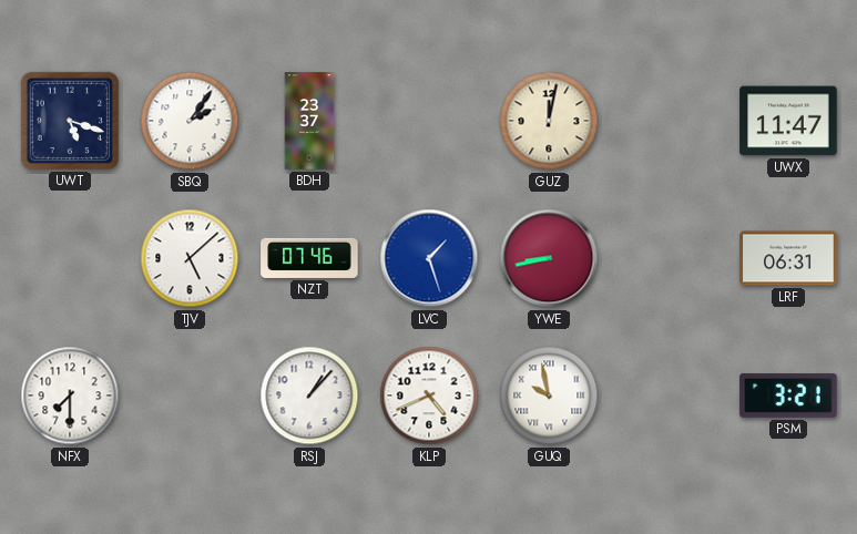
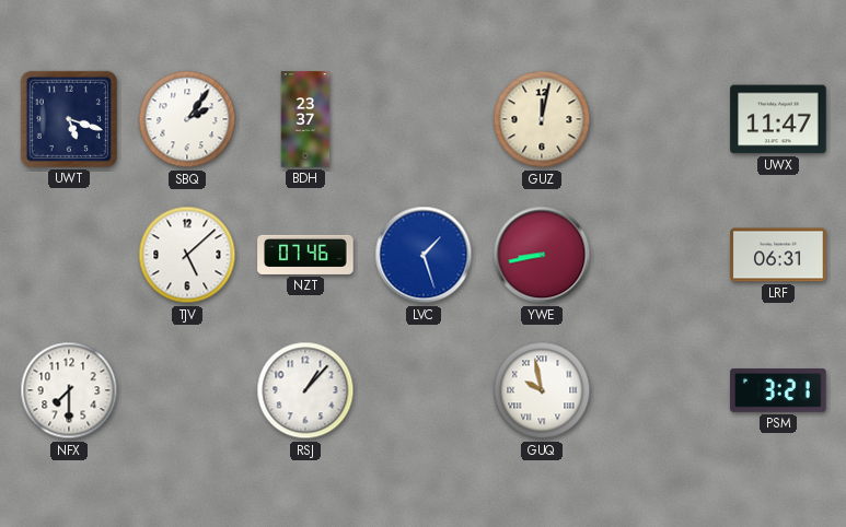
KLP: 4:41 -> none
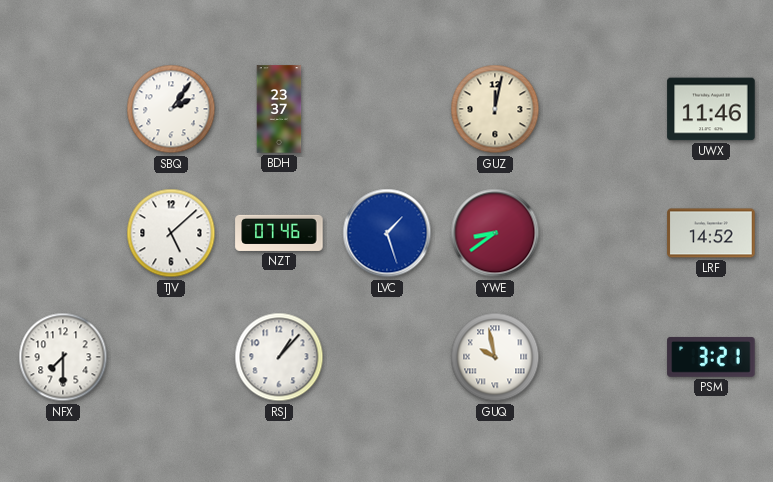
UWT: 5:18 -> none
UWX: 11:47 -> 11:46
YWE: 8:43 -> 8:39
LRF: 06:31 -> 14:52
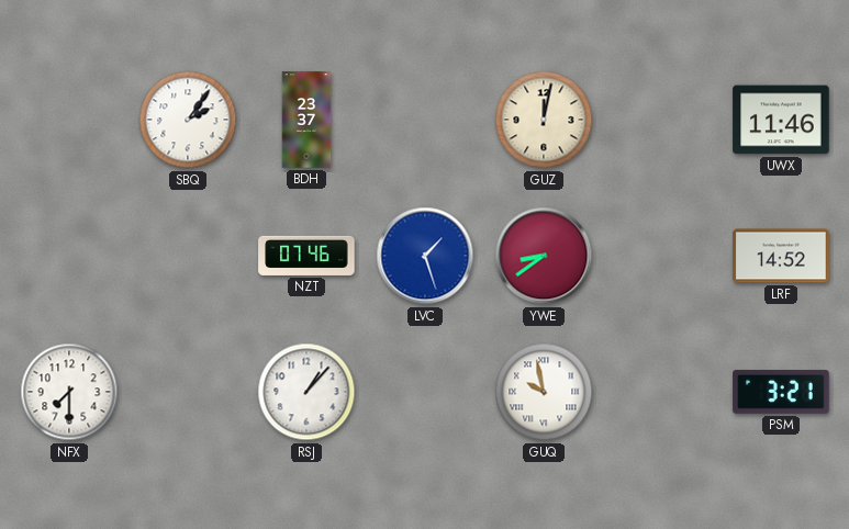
TJV: 5:08 -> none
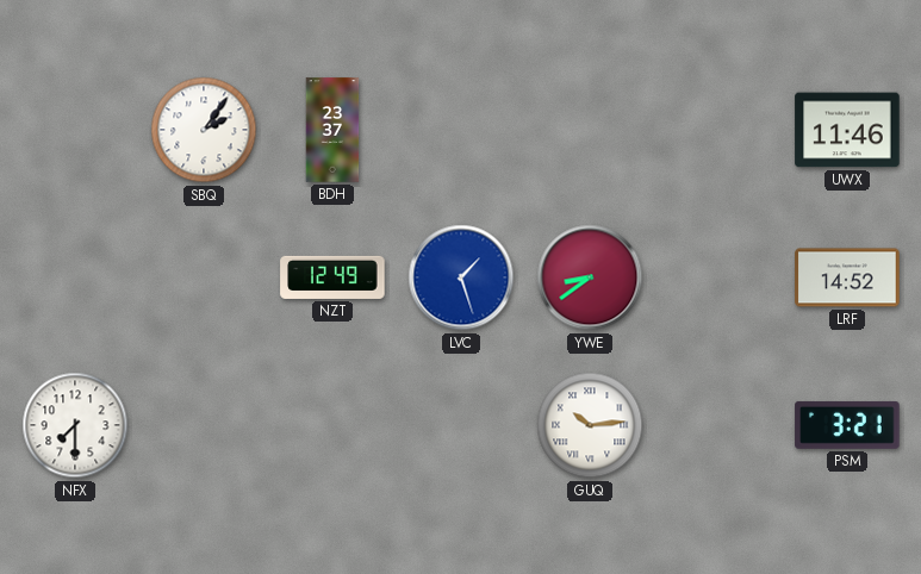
GUZ: 12:02 -> none
NZT: 07:46 -> 12:49
RSJ: 1:07 -> none
GUQ: 9:58 -> 10:14
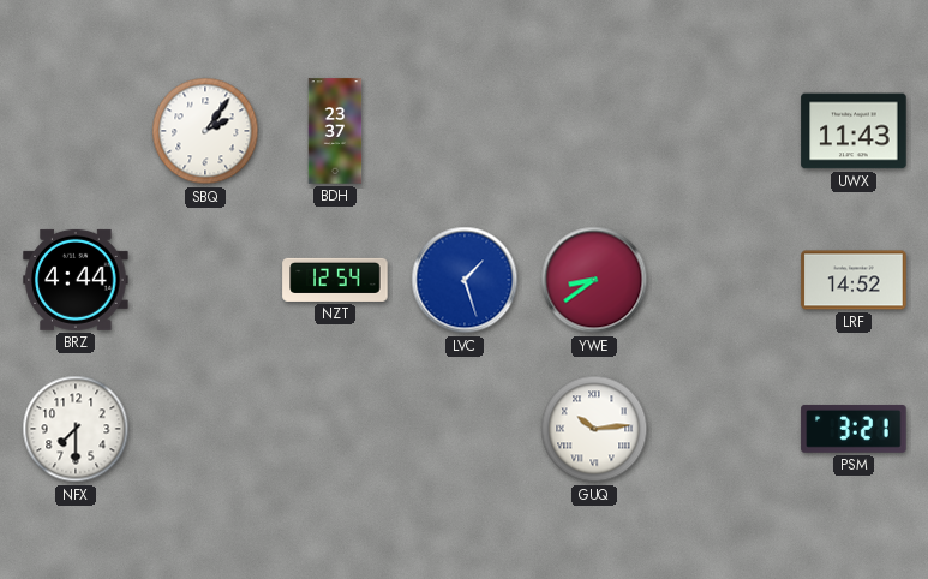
UWX: 11:46 -> 11:43
BRZ: none -> 4:44
NZT: 12:49 -> 12:54
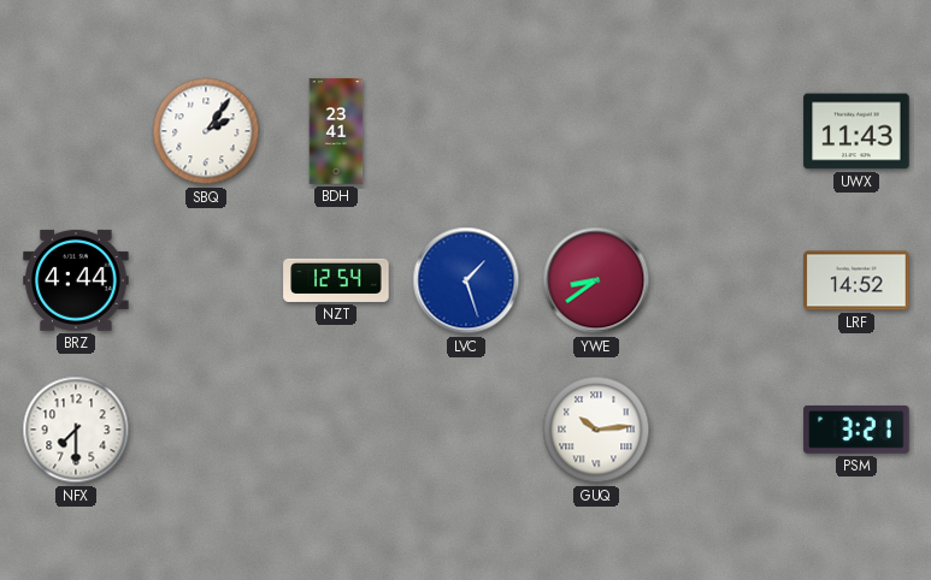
BDH: 23:37 -> 23:41
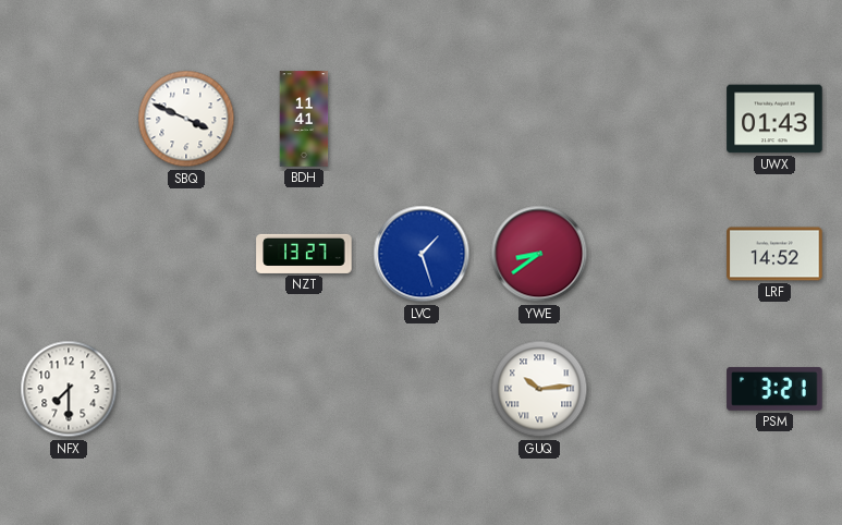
SBQ: 2:06 -> 3:49
BDH: 23:41 -> 11:41
UWX: 11:43 -> 01:43
BRZ: 4:44 -> none
NZT: 12:54 -> 13:27
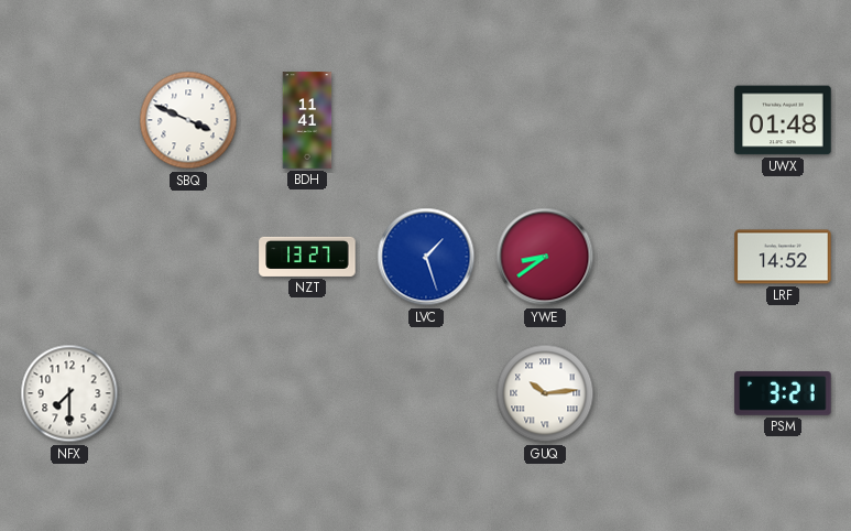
UWX: 01:43 -> 01:48
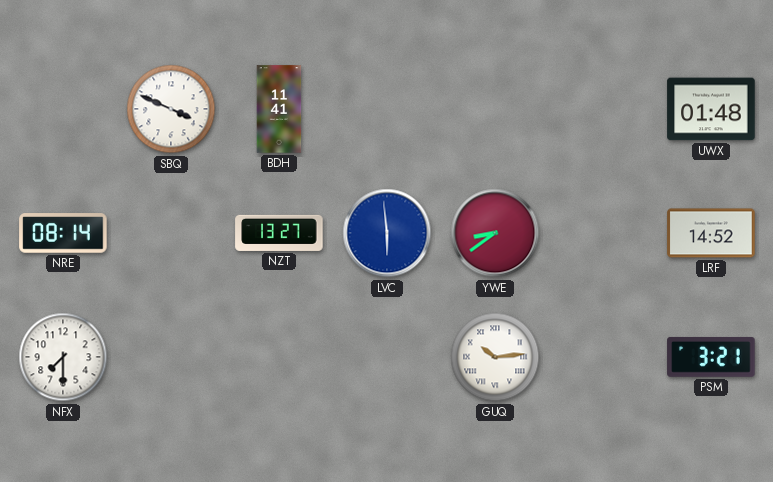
NRE: none -> 08:14
LVC: 1:27 -> 5:59
